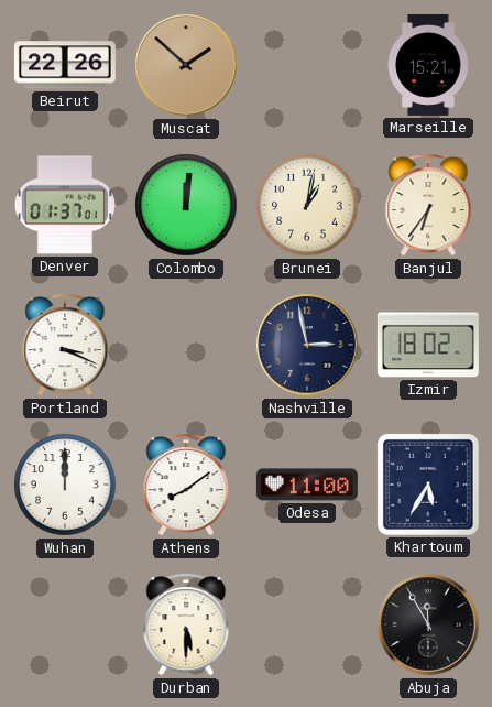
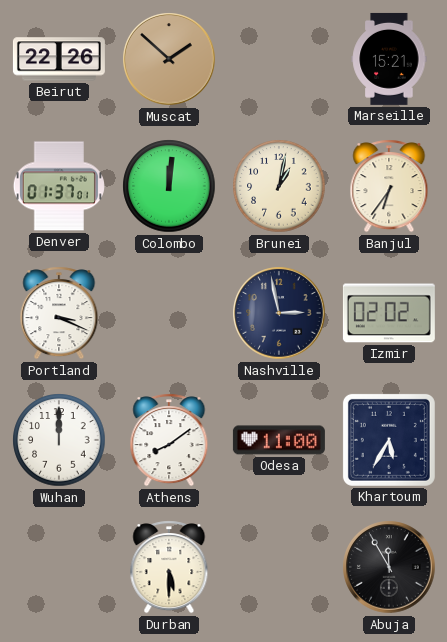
Izmir: 18:02 -> 02:02
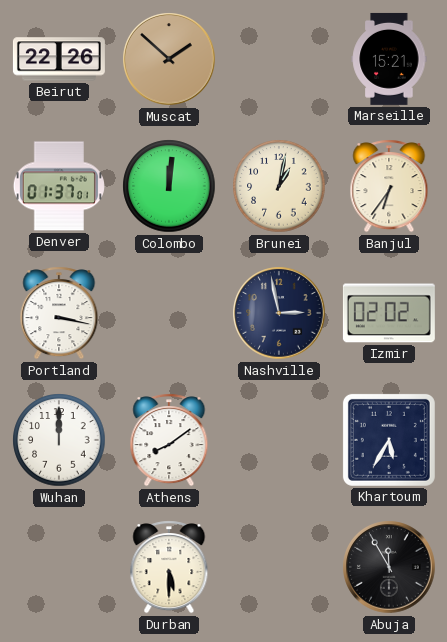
Portland: 3:19 -> 3:17
Odesa: 11:00 -> none
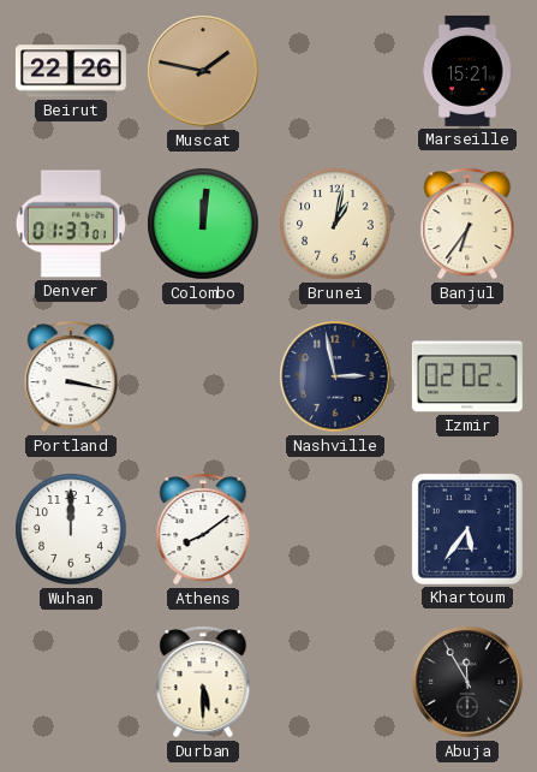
Muscat: 1:52 -> 1:47
Khartoum: 5:35 -> 5:36
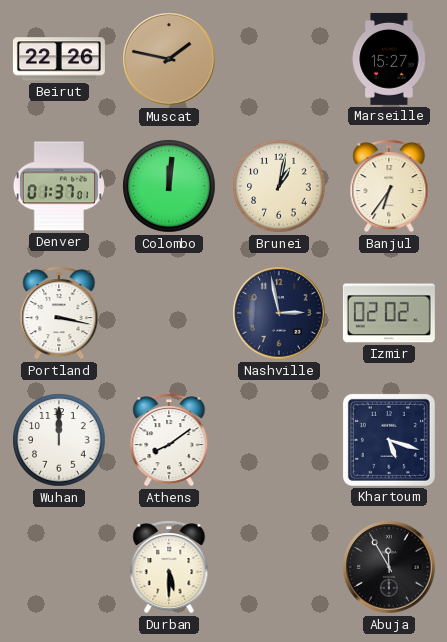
Marseille: 15:21 -> 15:27
Khartoum: 5:36 -> 5:18
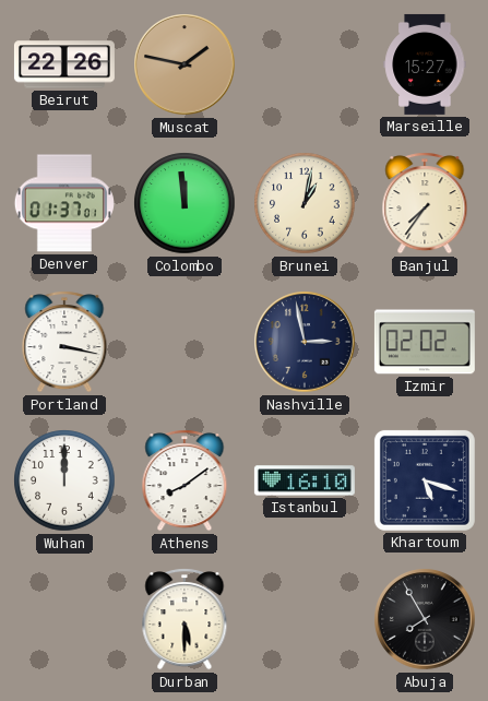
Colombo: 12:01 -> 11:59
Banjul: 6:36 -> 7:36
Istanbul: none -> 16:10
Abuja: 11:55 -> 7:55
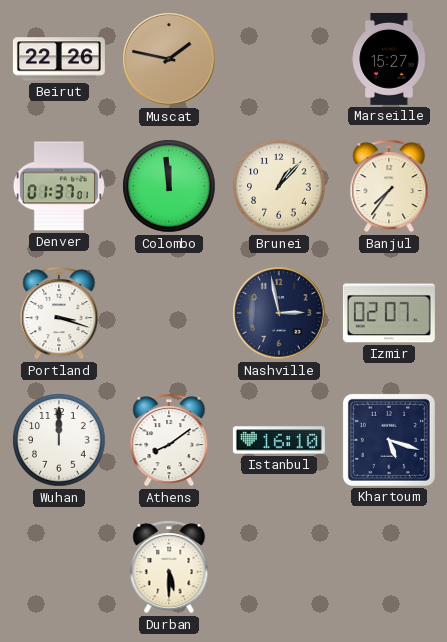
Brunei: 1:02 -> 1:07
Portland: 3:17 -> 3:18
Izmir: 02:02 -> 02:07
Abuja: 7:55 -> none
